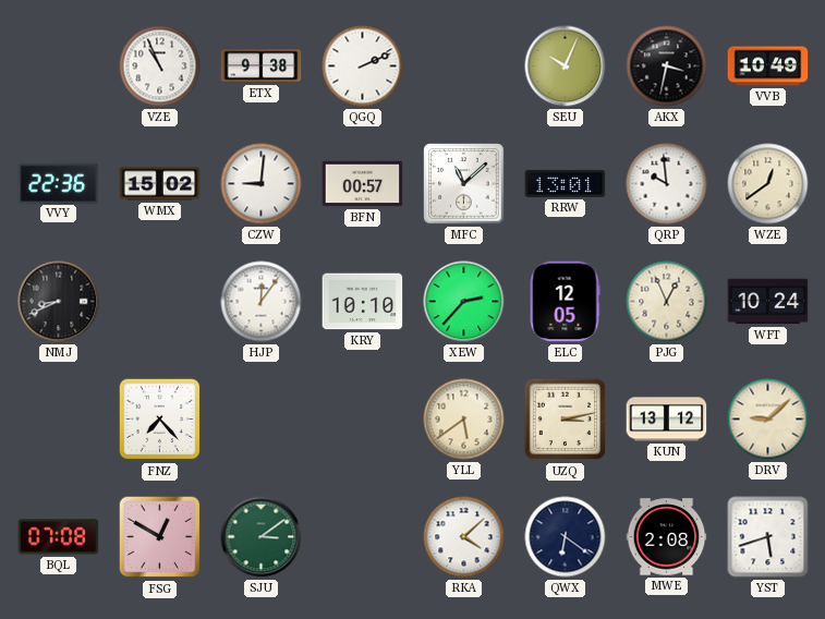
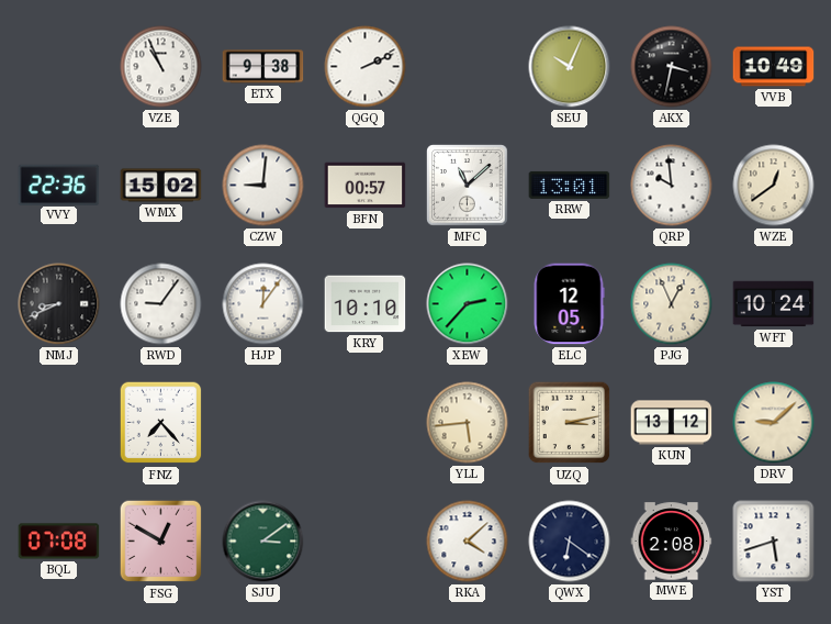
RWD: none -> 9:06
YLL: 5:39 -> 5:44
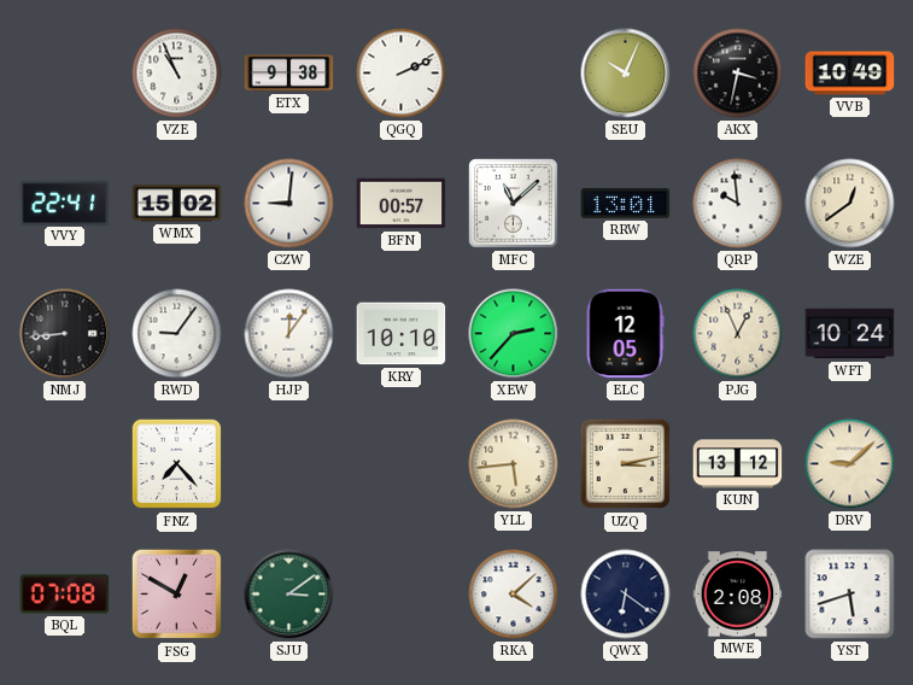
VVY: 22:36 -> 22:41
NMJ: 8:41 -> 8:44
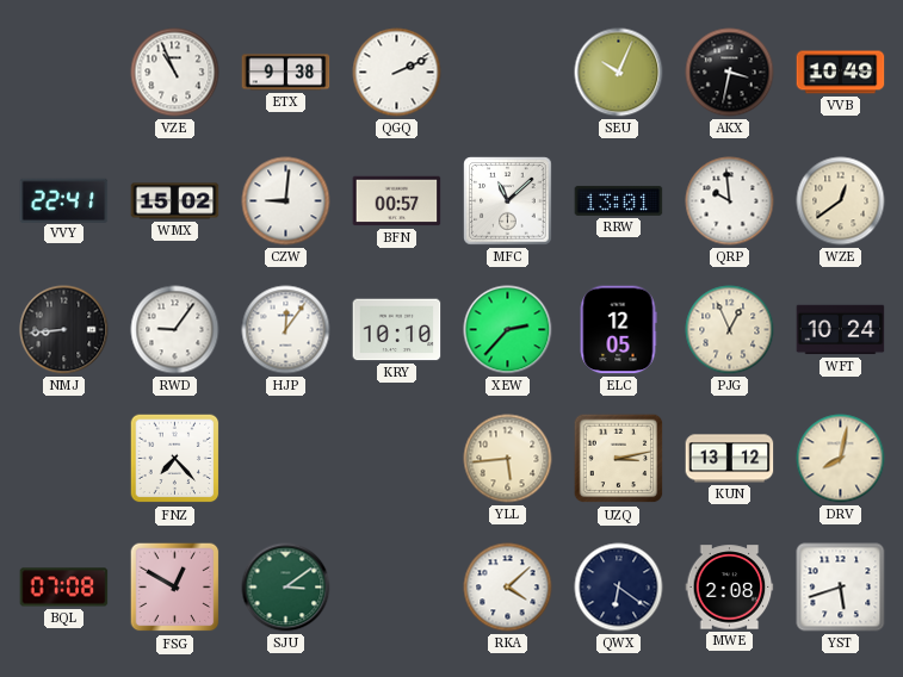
DRV: 9:08 -> 8:02
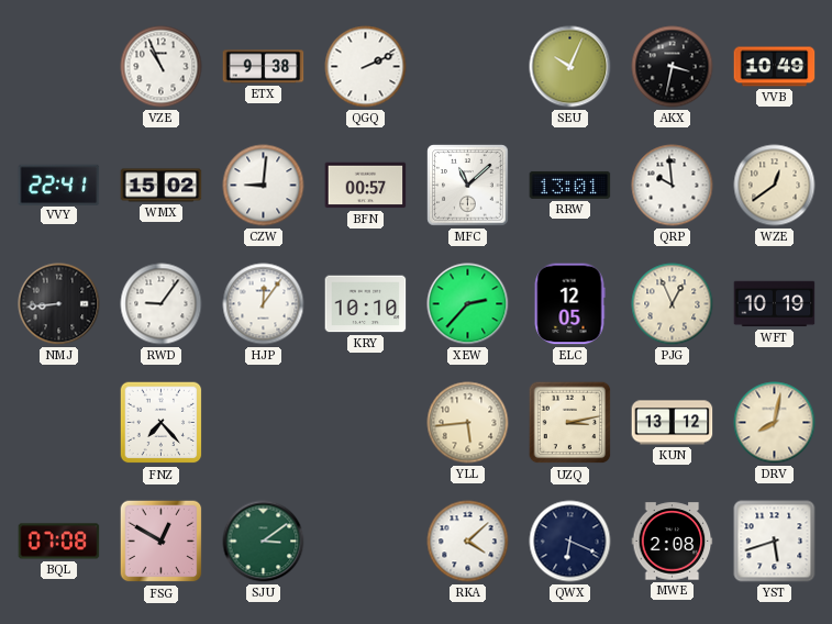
WFT: 10:24 -> 10:19
QWX: 6:21 -> 6:19
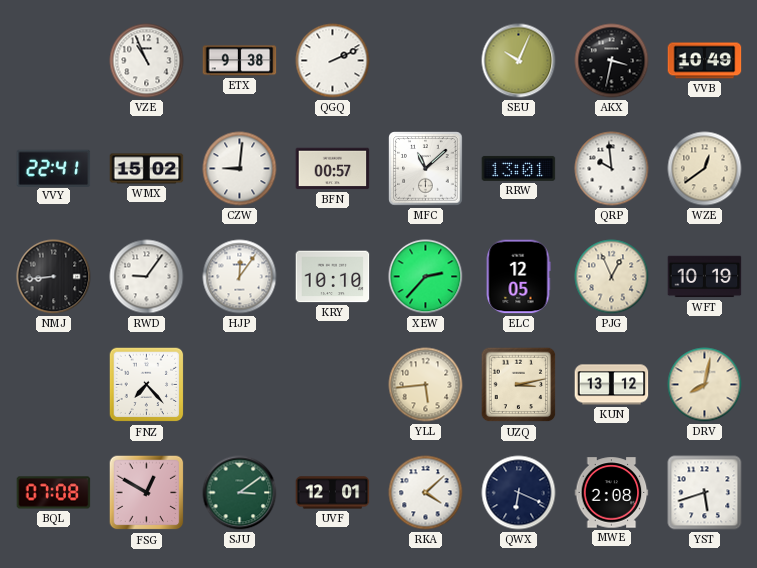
UVF: none -> 12:01
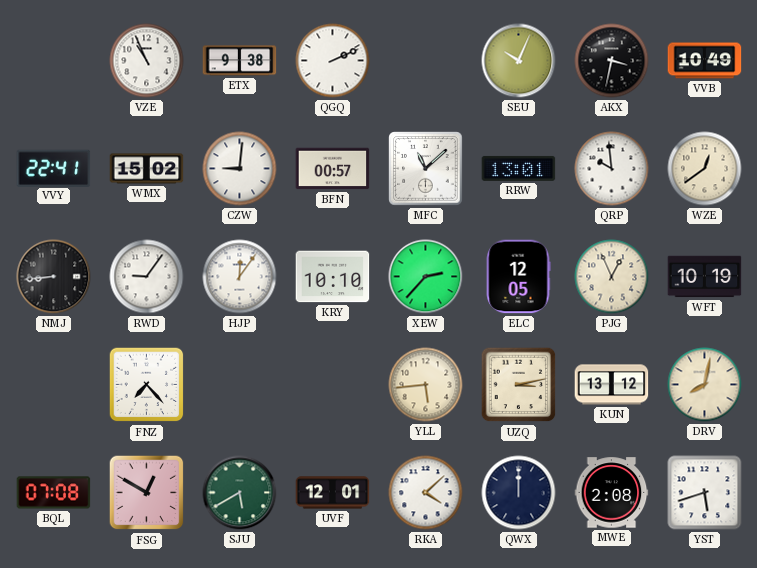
SJU: 3:09 -> 5:40
QWX: 6:19 -> 12:00
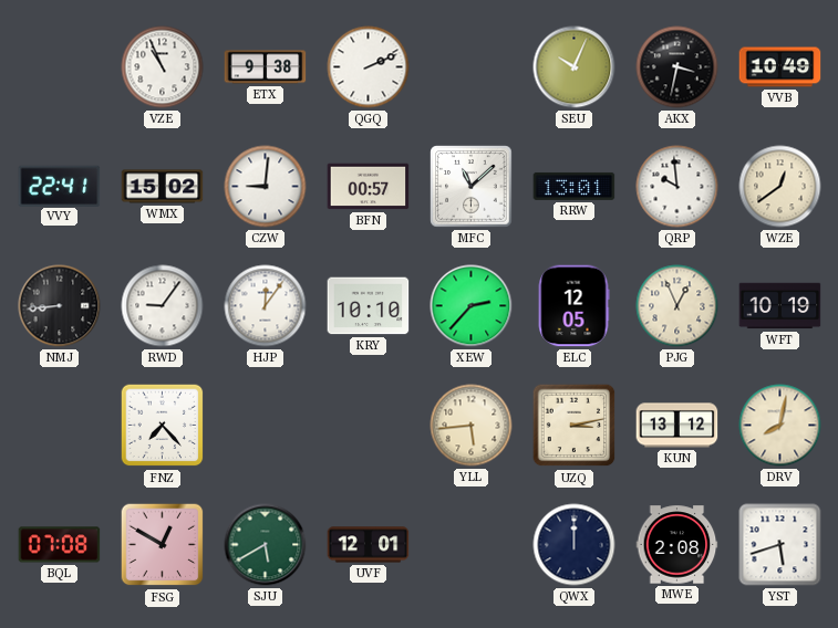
RKA: 4:08 -> none
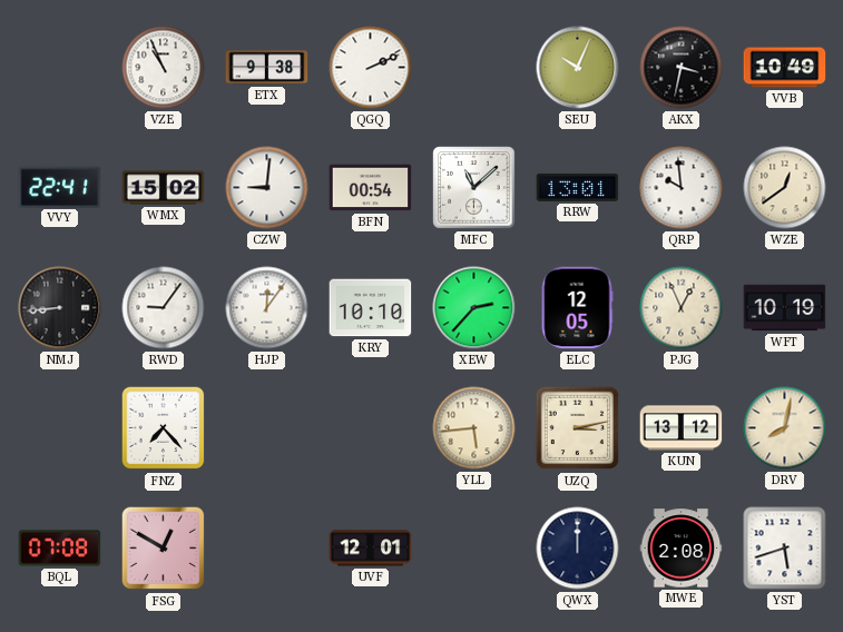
BFN: 00:57 -> 00:54
SJU: 5:40 -> none
